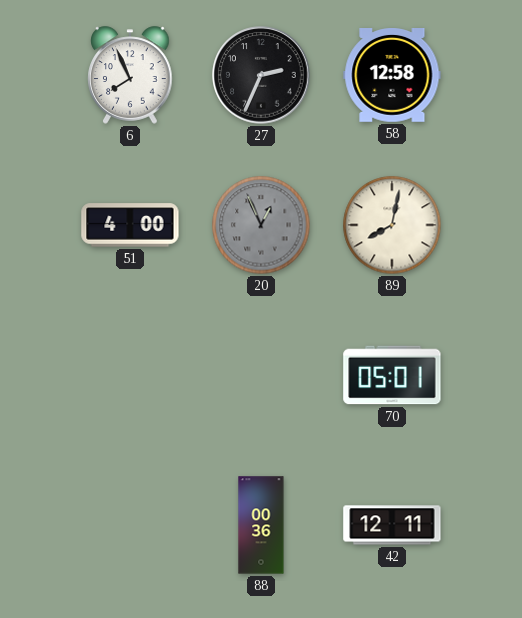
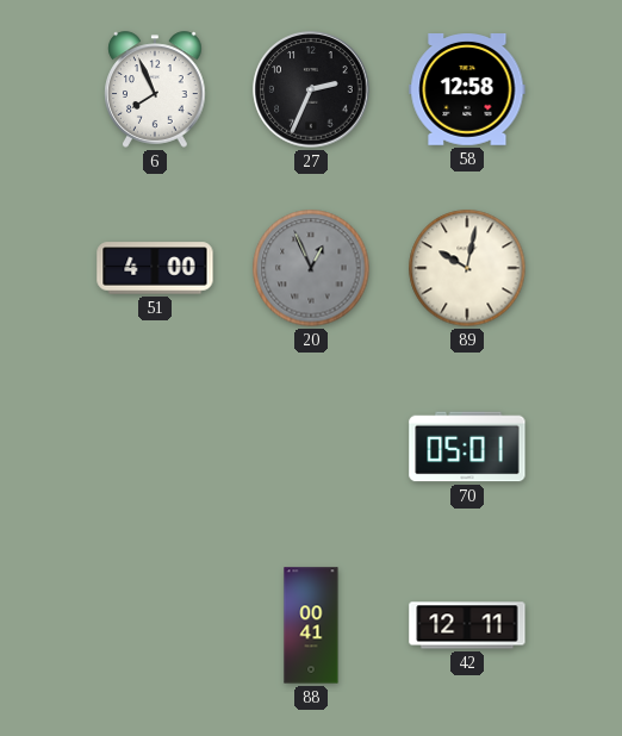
89: 8:02 -> 10:02
88: 00:36 -> 00:41
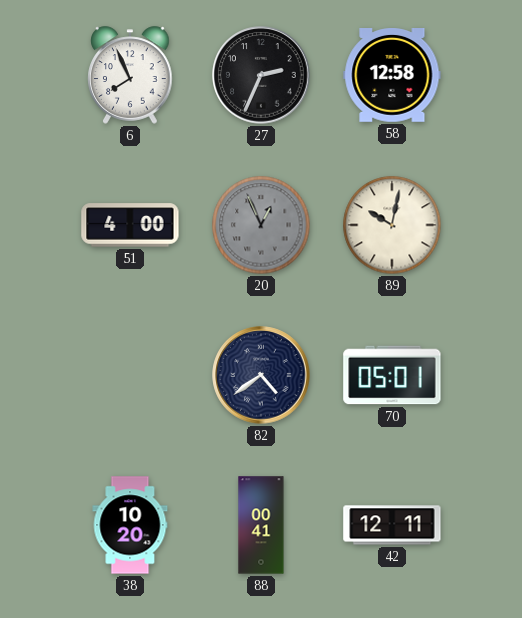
82: none -> 4:39
38: none -> 10:20
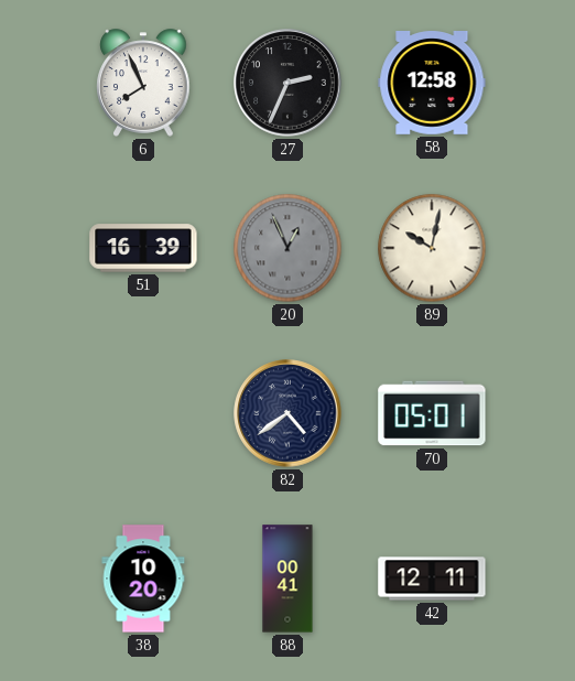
51: 4:00 -> 16:39
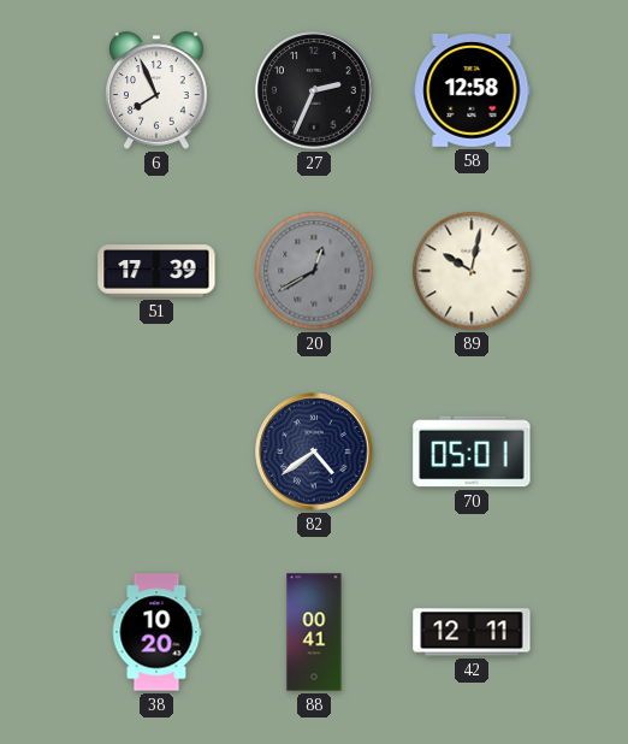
51: 16:39 -> 17:39
20: 12:56 -> 12:40
